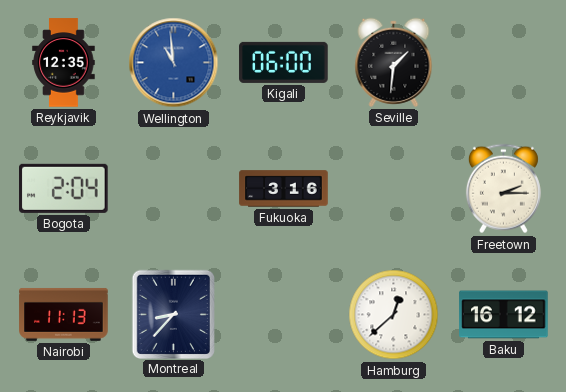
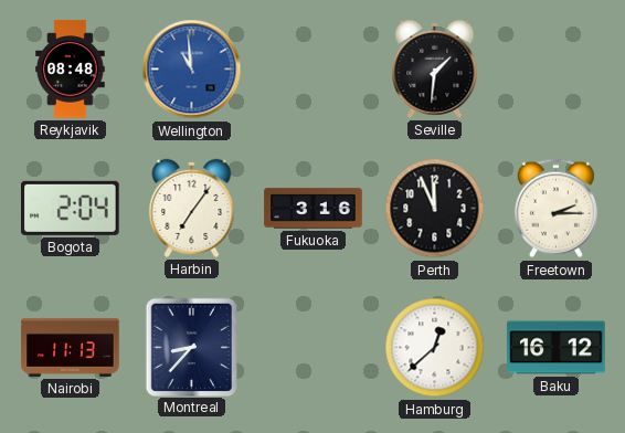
Reykjavik: 12:35 -> 08:48
Kigali: 06:00 -> none
Harbin: none -> 7:06
Perth: none -> 11:56
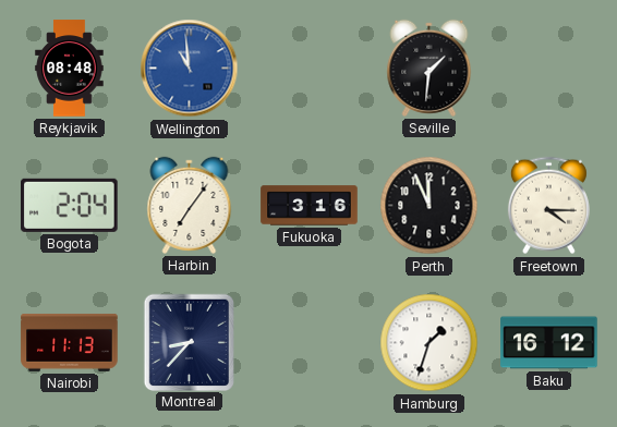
Freetown: 2:15 -> 4:15
Hamburg: 12:38 -> 1:33
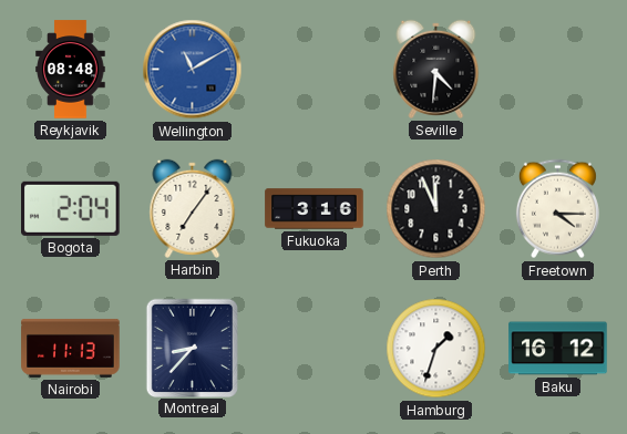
Wellington: 10:59 -> 11:10
Seville: 1:31 -> 4:31
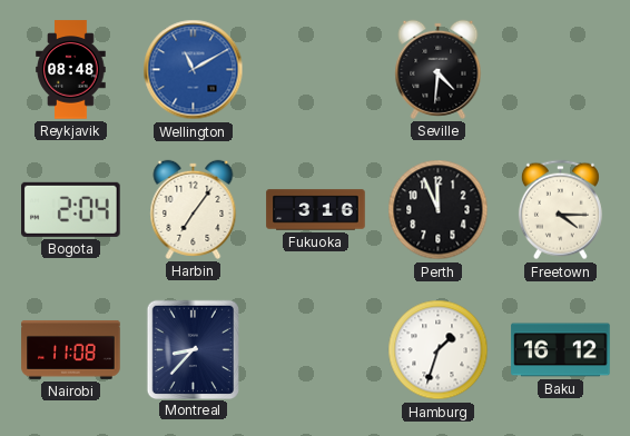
Nairobi: 11:13 -> 11:08
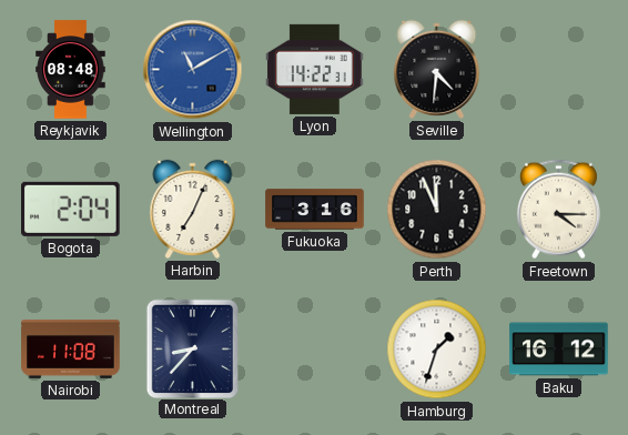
Lyon: none -> 14:22
Harbin: 7:06 -> 7:04
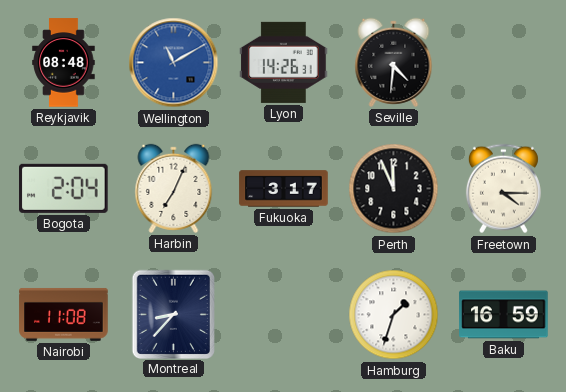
Lyon: 14:22 -> 14:26
Fukuoka: 3:16 -> 3:17
Baku: 16:12 -> 16:59
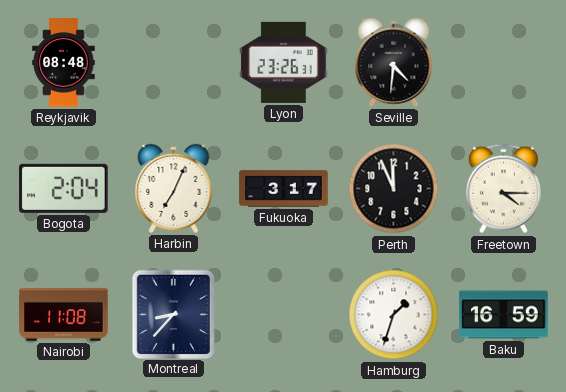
Wellington: 11:10 -> none
Lyon: 14:26 -> 23:26
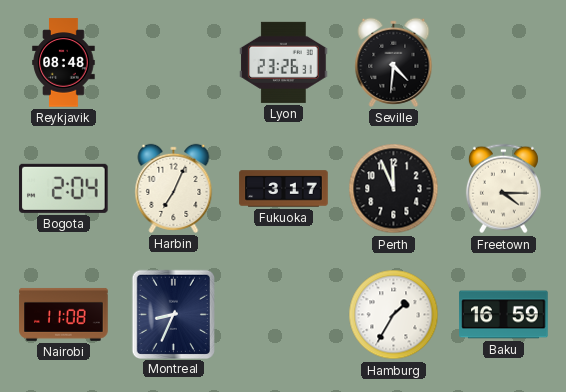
Montreal: 8:37 -> 8:34
Hamburg: 1:33 -> 1:35
